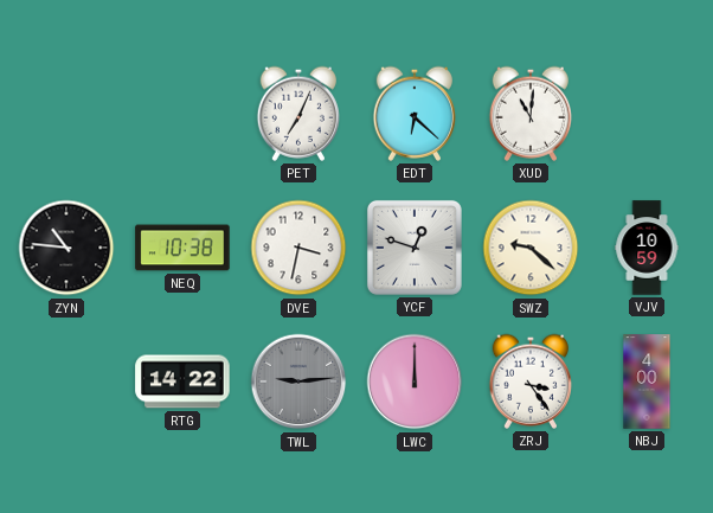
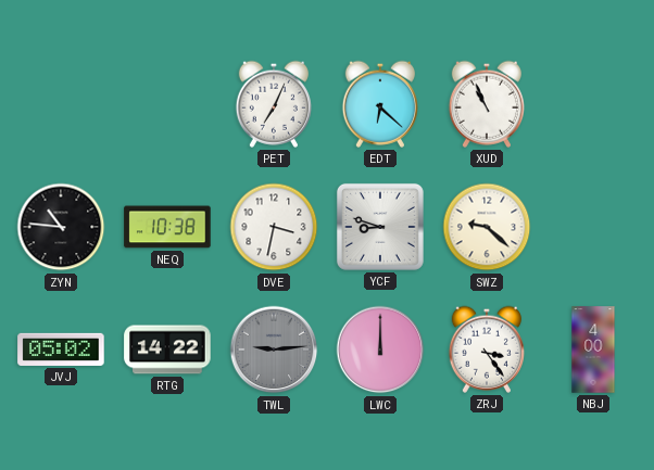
XUD: 11:01 -> 10:56
YCF: 12:48 -> 8:48
VJV: 10:59 -> none
JVJ: none -> 05:02
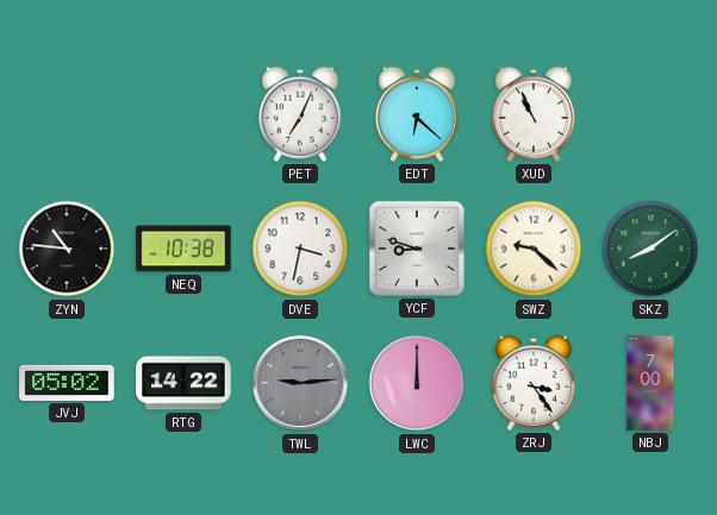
SKZ: none -> 8:09
NBJ: 4:00 -> 7:00
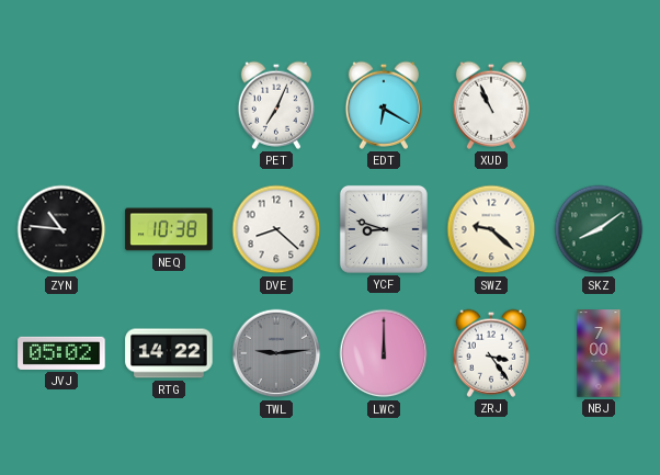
EDT: 6:22 -> 6:20
DVE: 3:32 -> 8:22
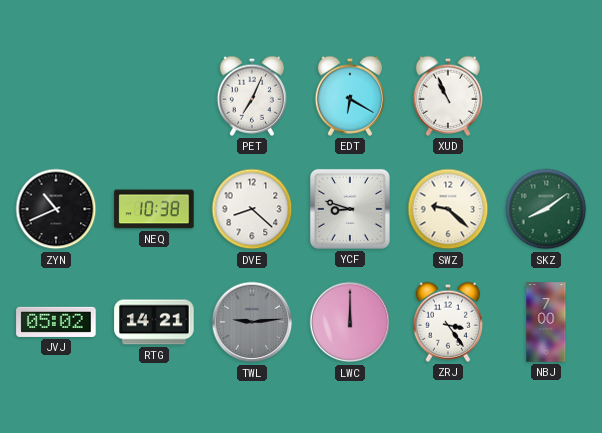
ZYN: 10:46 -> 10:41
RTG: 14:22 -> 14:21
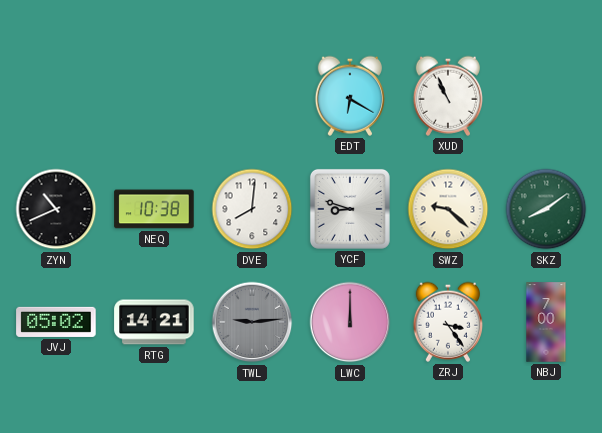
PET: 7:04 -> none
DVE: 8:22 -> 8:01
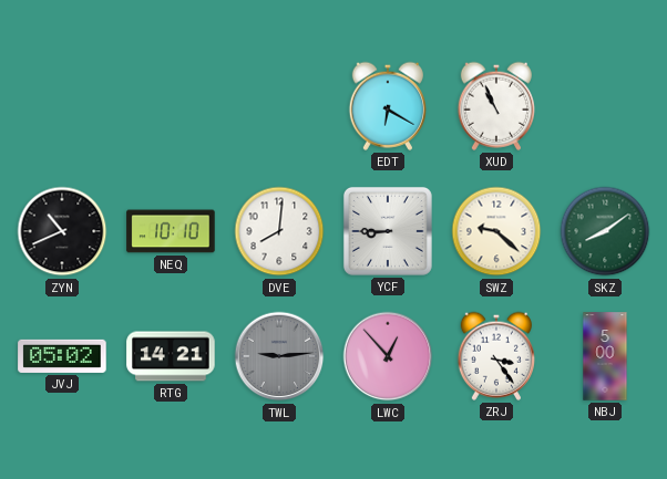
NEQ: 10:38 -> 10:10
YCF: 8:48 -> 8:45
LWC: 12:00 -> 12:53
NBJ: 7:00 -> 5:00
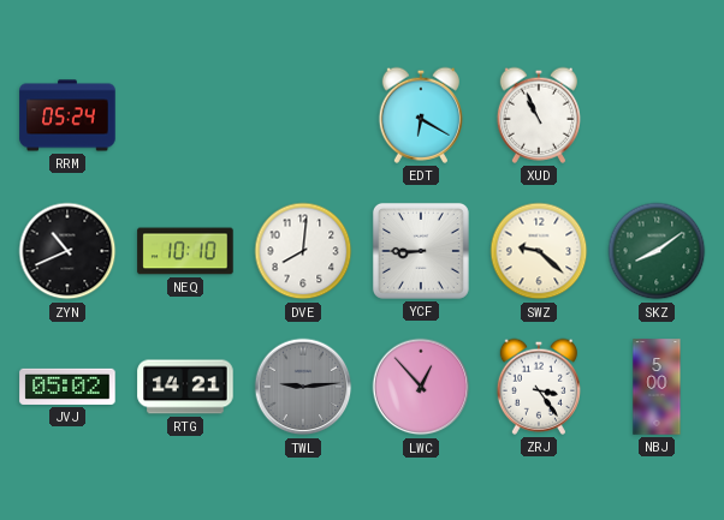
RRM: none -> 05:24
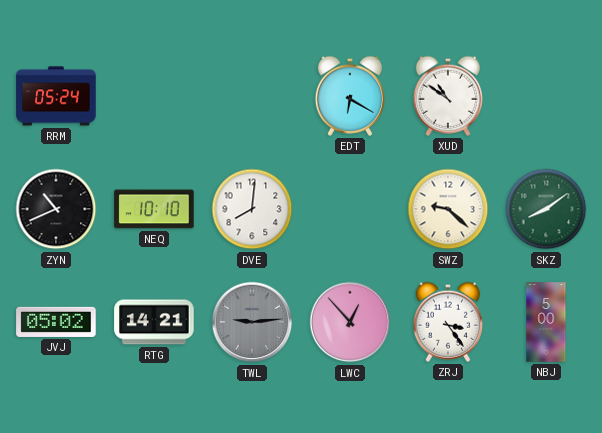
XUD: 10:56 -> 10:51
YCF: 8:45 -> none
